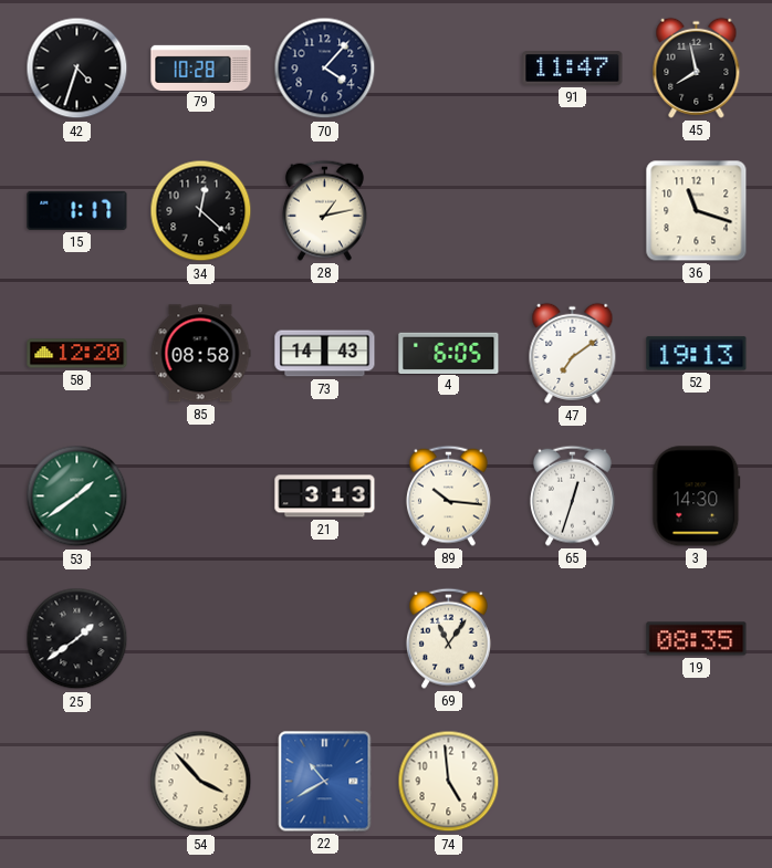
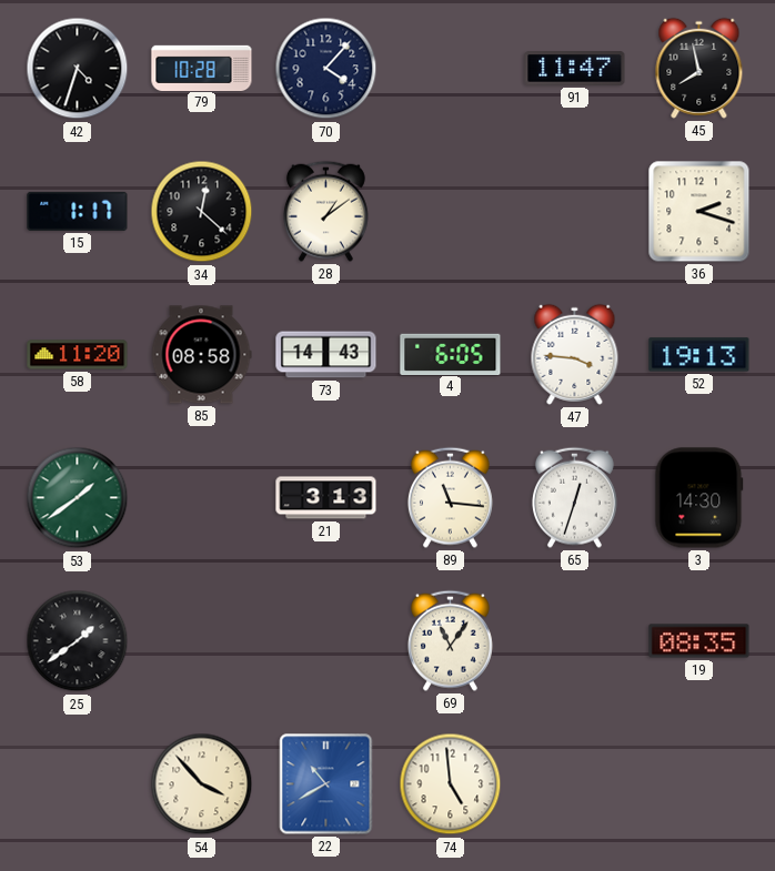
28: 1:13 -> 1:09
36: 11:18 -> 2:18
58: 12:20 -> 11:20
47: 7:09 -> 3:46
89: 10:16 -> 11:16
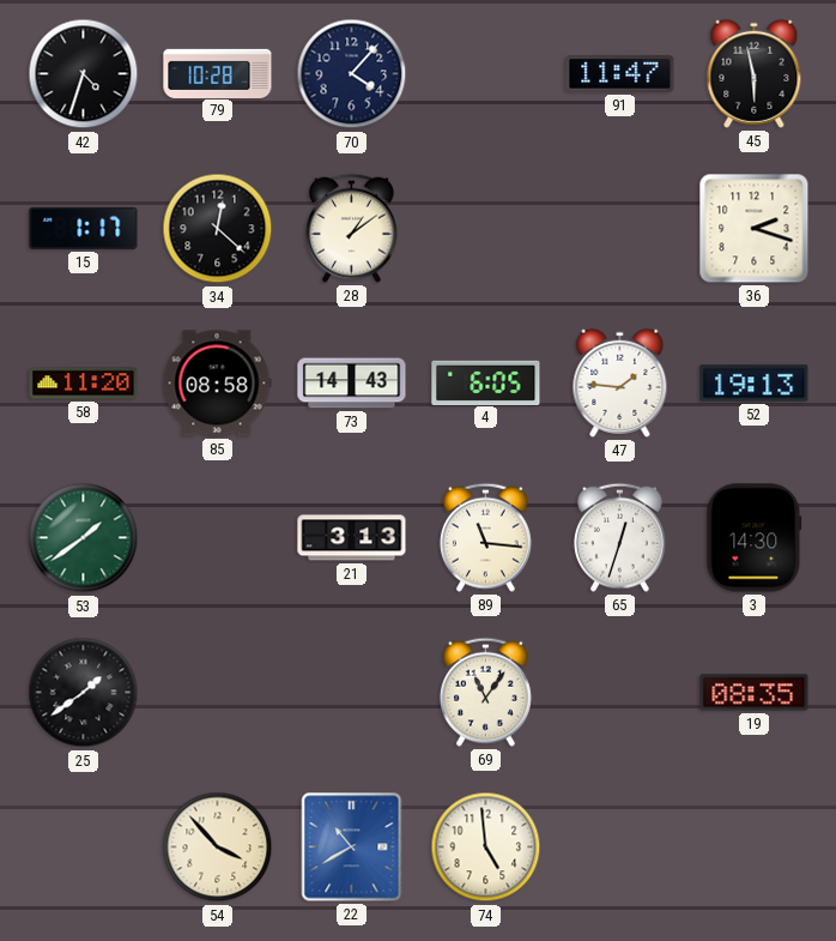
45: 7:58 -> 5:58
47: 3:46 -> 1:46
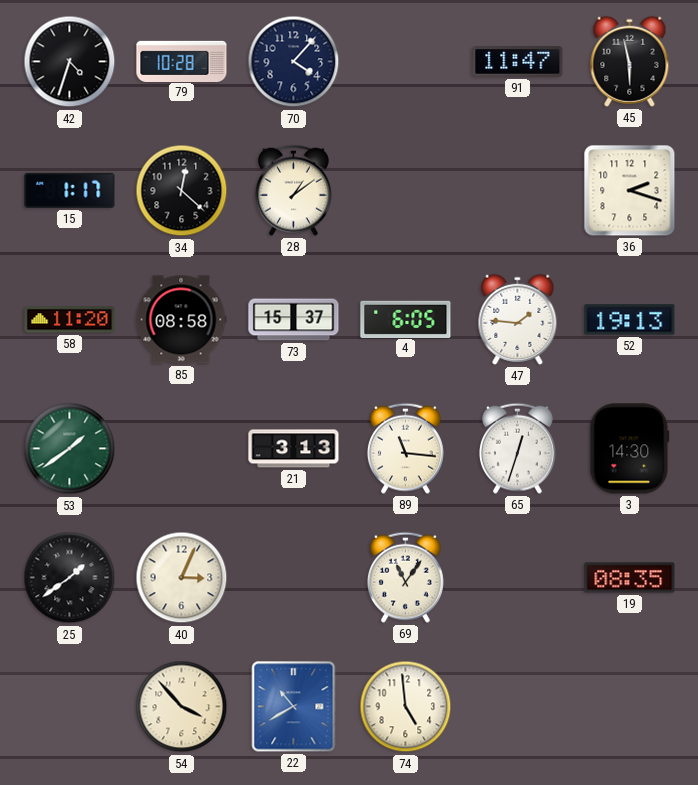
73: 14:43 -> 15:37
40: none -> 3:04
